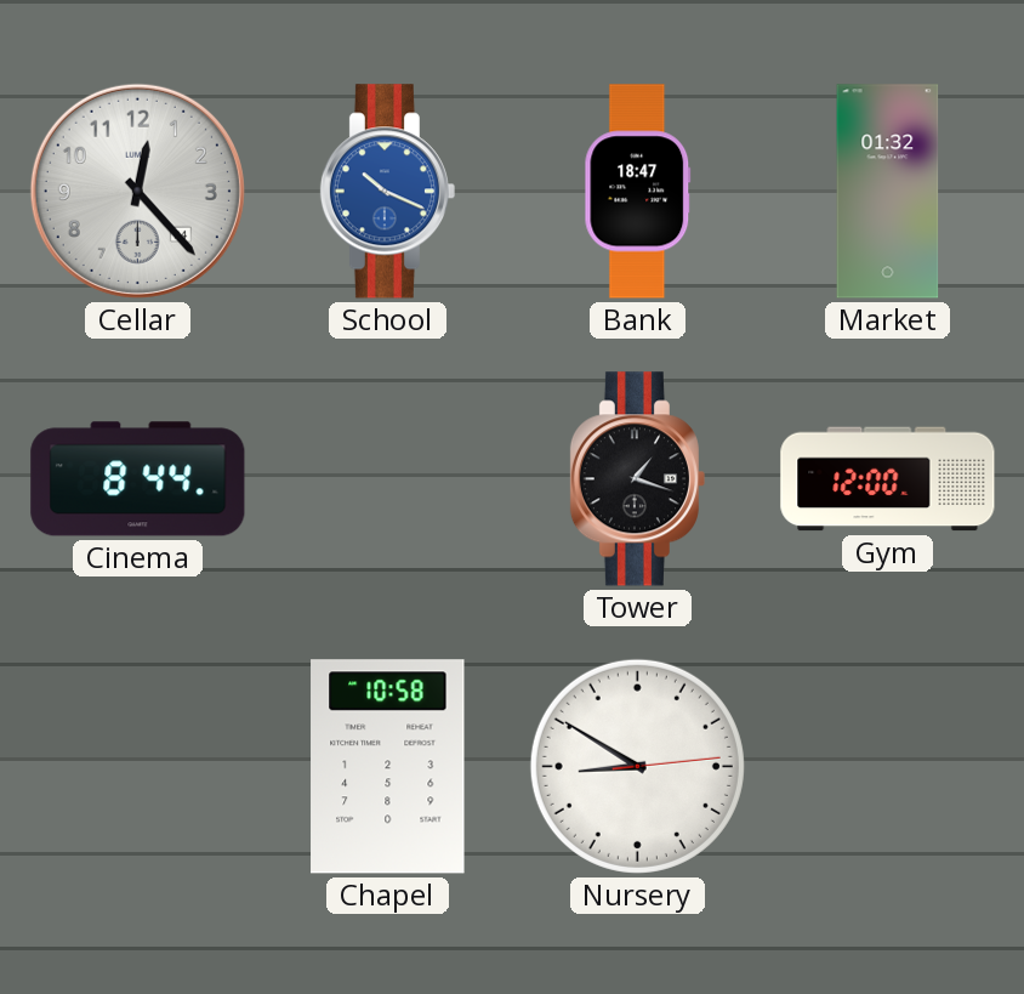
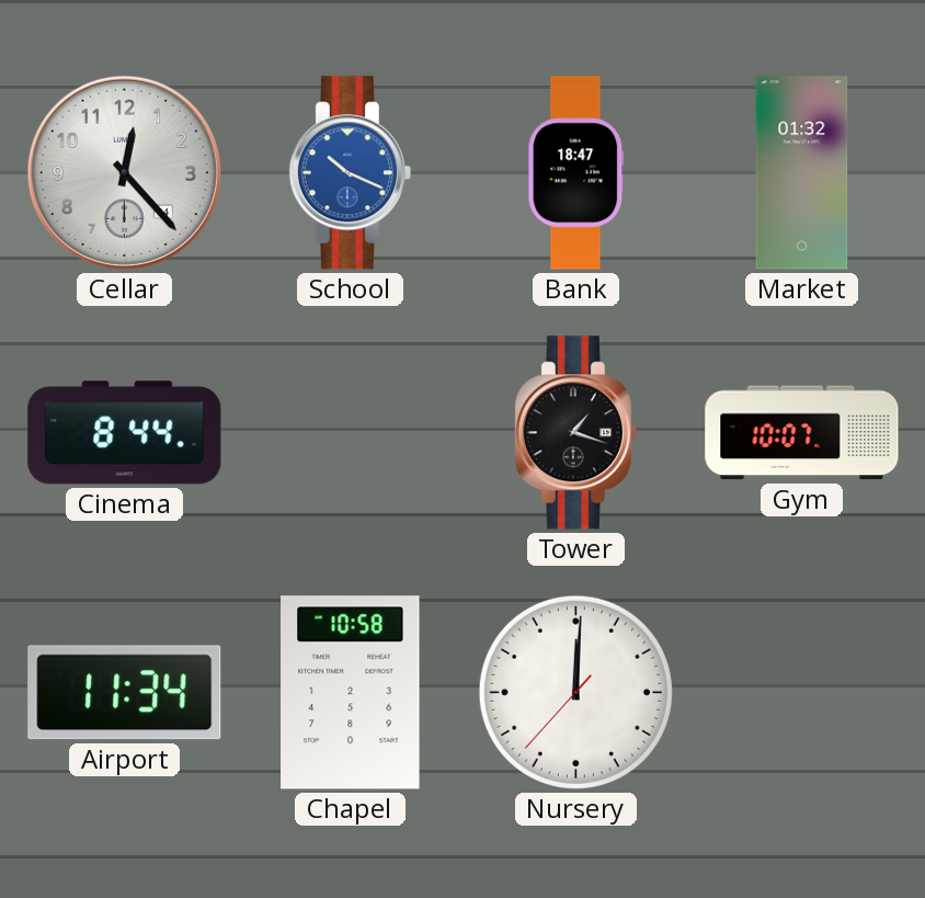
Gym: 12:00 -> 10:07
Airport: none -> 11:34
Nursery: 8:50 -> 12:00
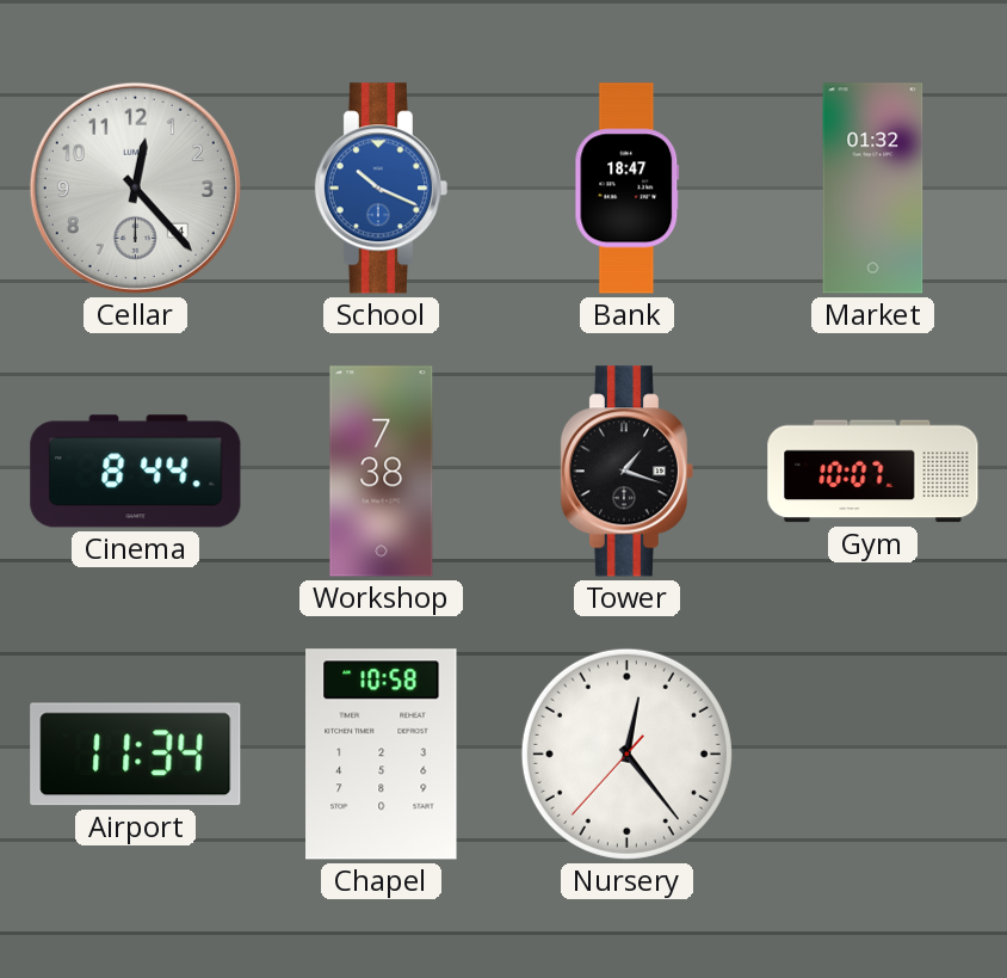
Workshop: none -> 7:38
Nursery: 12:00 -> 12:23
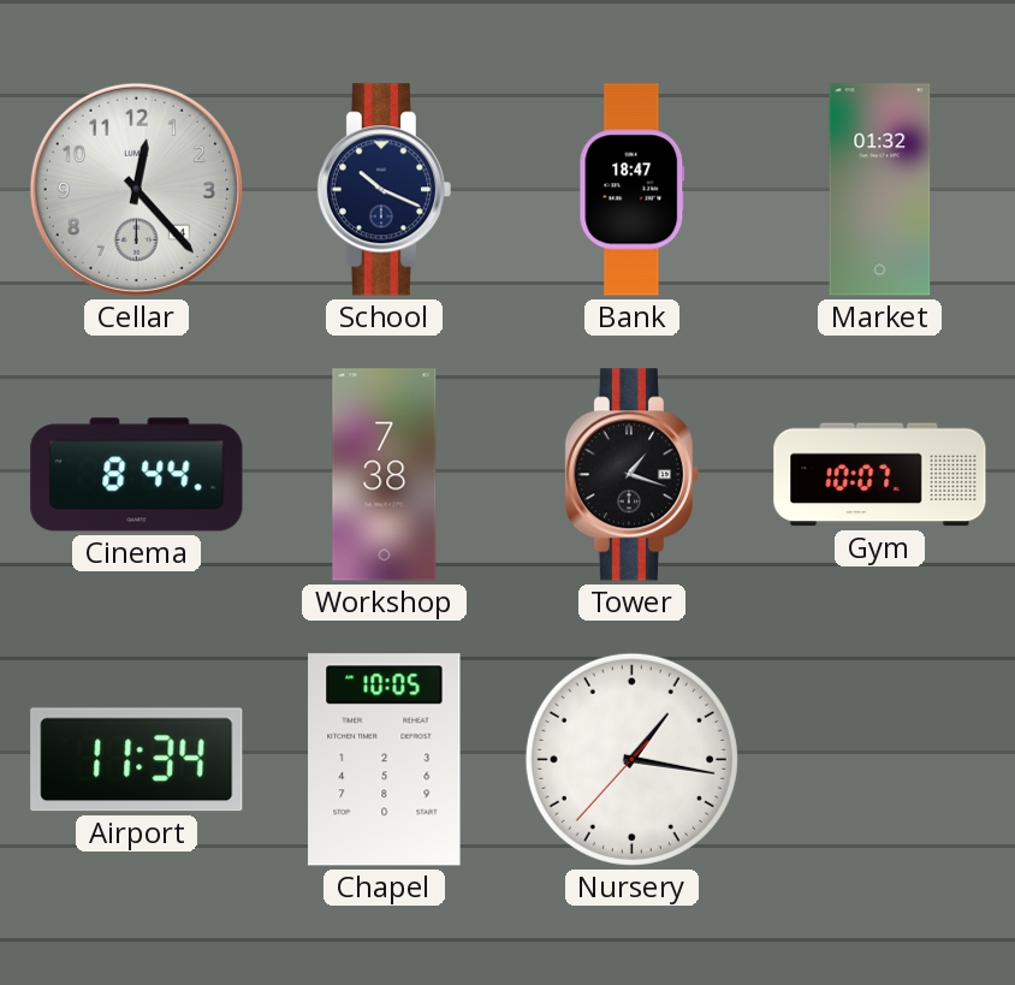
School dial: blue -> navy
Chapel: 10:58 -> 10:05
Nursery: 12:23 -> 1:16
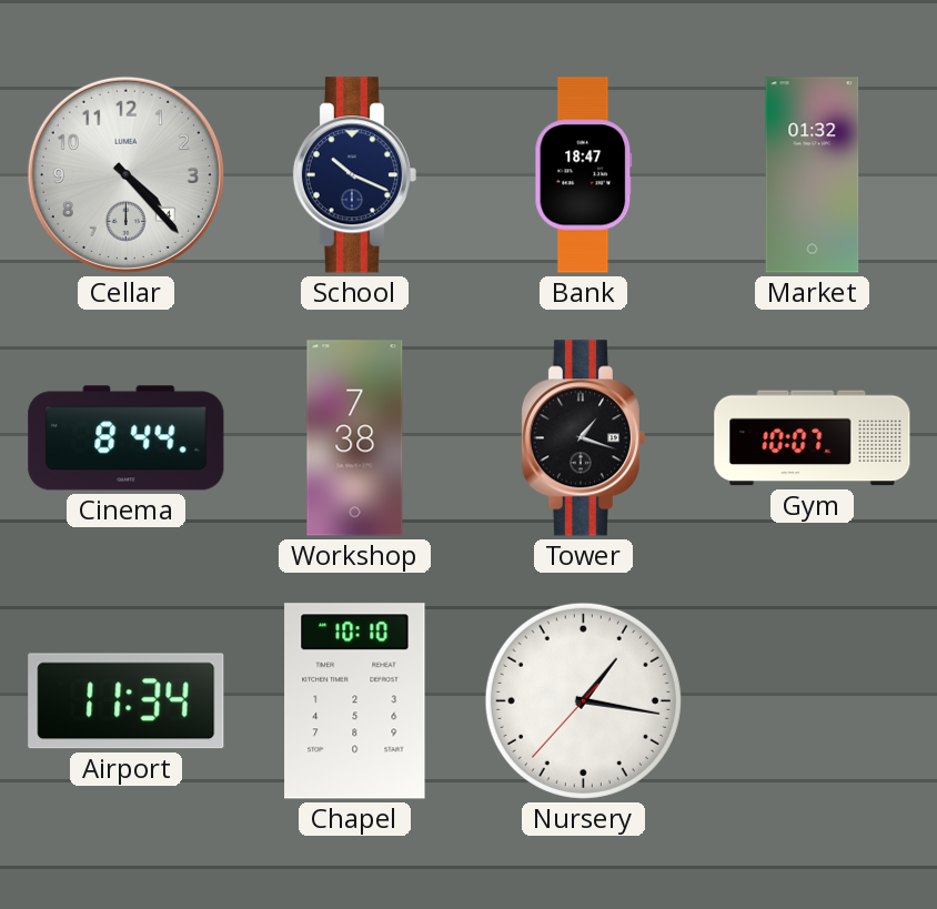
Cellar: 12:23 -> 4:23
Chapel: 10:05 -> 10:10
